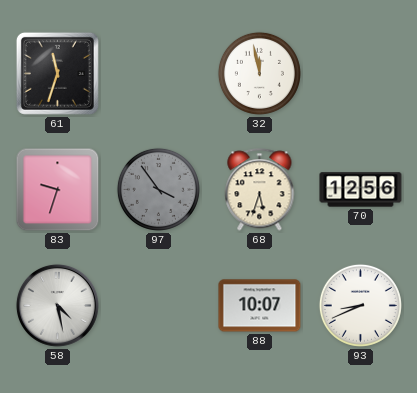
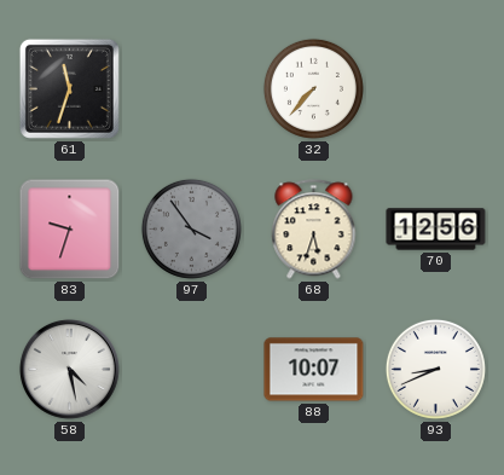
32: 11:58 -> 7:37
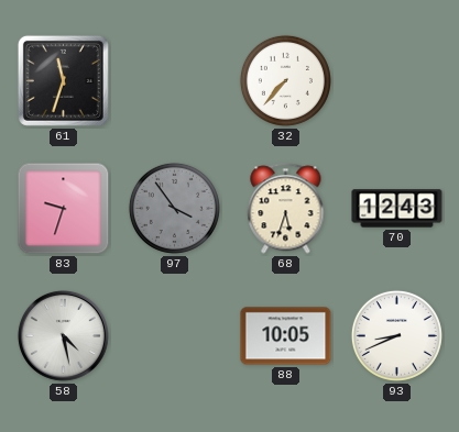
70: 12:56 -> 12:43
88: 10:07 -> 10:05
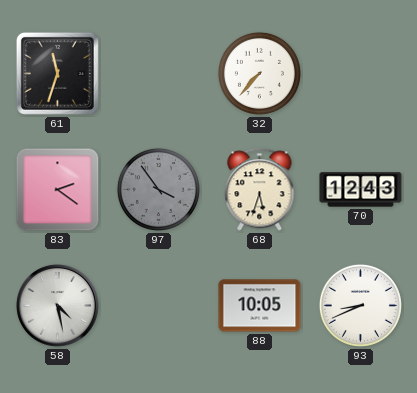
83: 9:33 -> 2:21
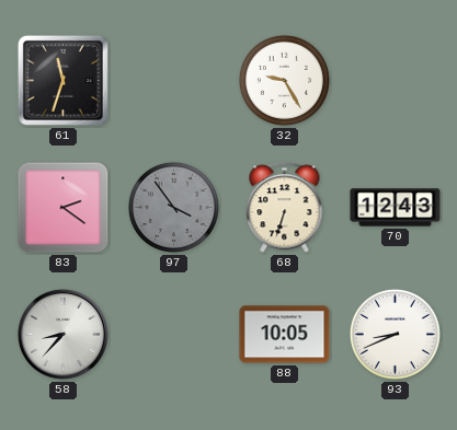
32: 7:37 -> 9:25
68: 5:33 -> 6:33
58: 4:28 -> 8:37
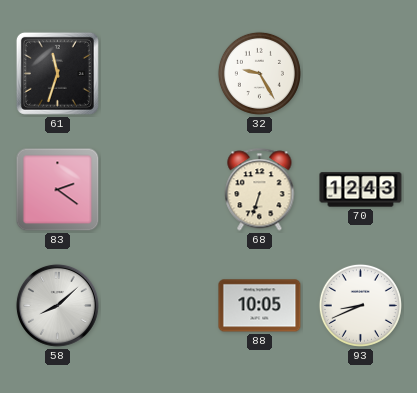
97: 3:54 -> none
58: 8:37 -> 8:08
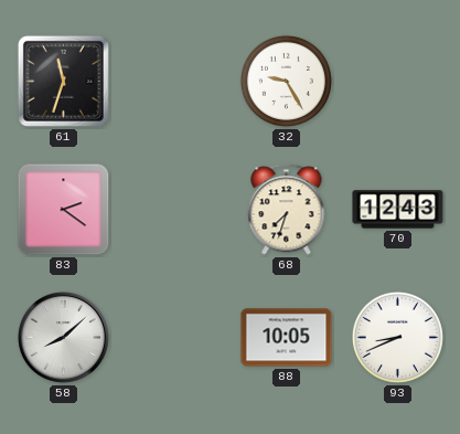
68: 6:33 -> 7:33
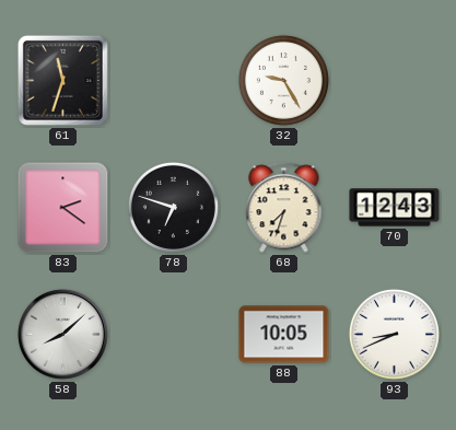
78: none -> 6:48
